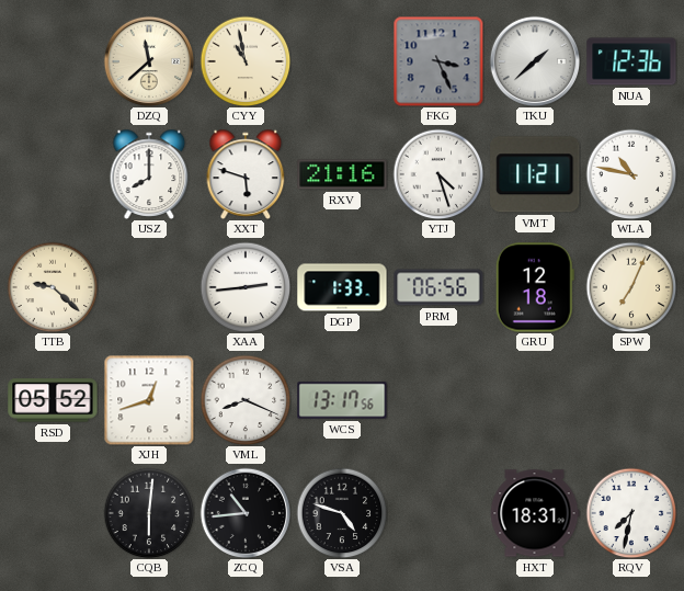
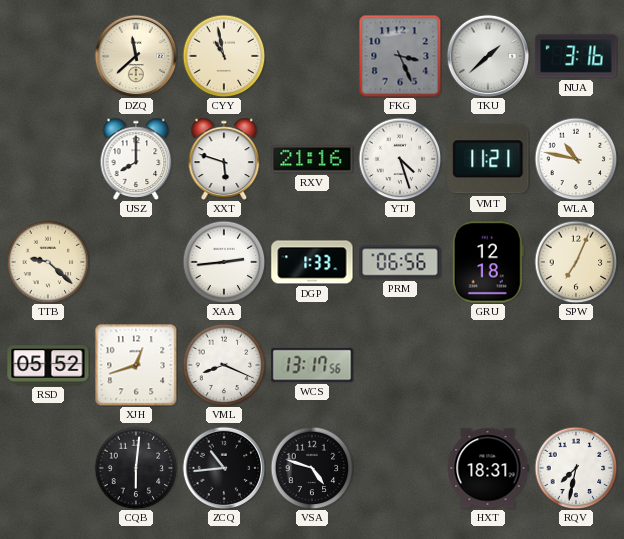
NUA: 12:36 -> 3:16
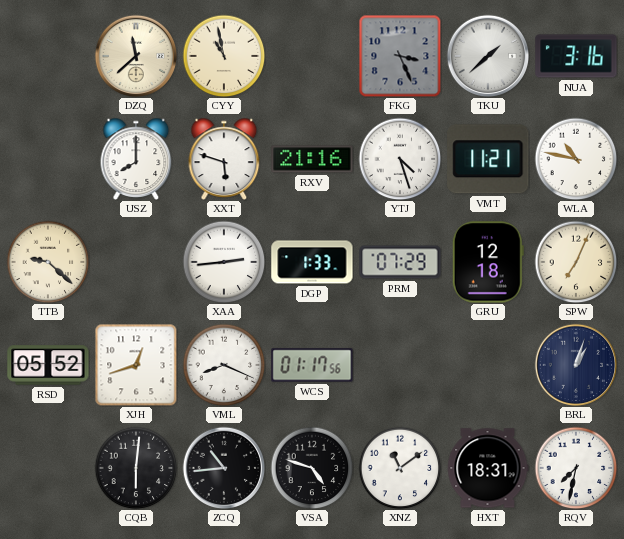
PRM: 06:56 -> 07:29
WCS: 13:17 -> 01:17
BRL: none -> 1:03
XNZ: none -> 11:09
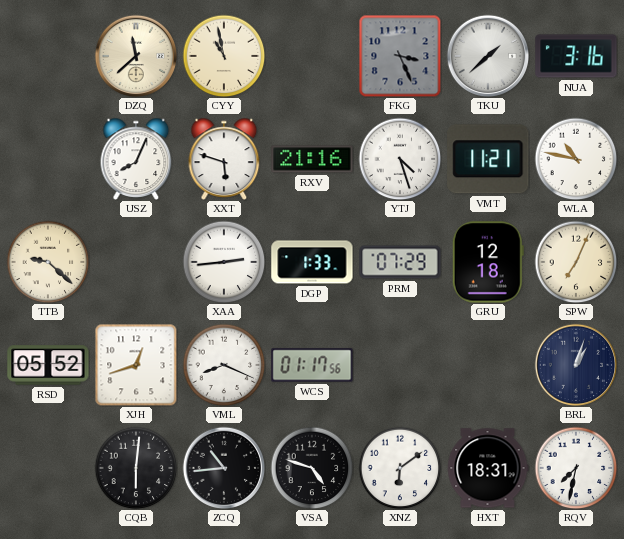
USZ: 8:00 -> 8:04
XNZ: 11:09 -> 6:09
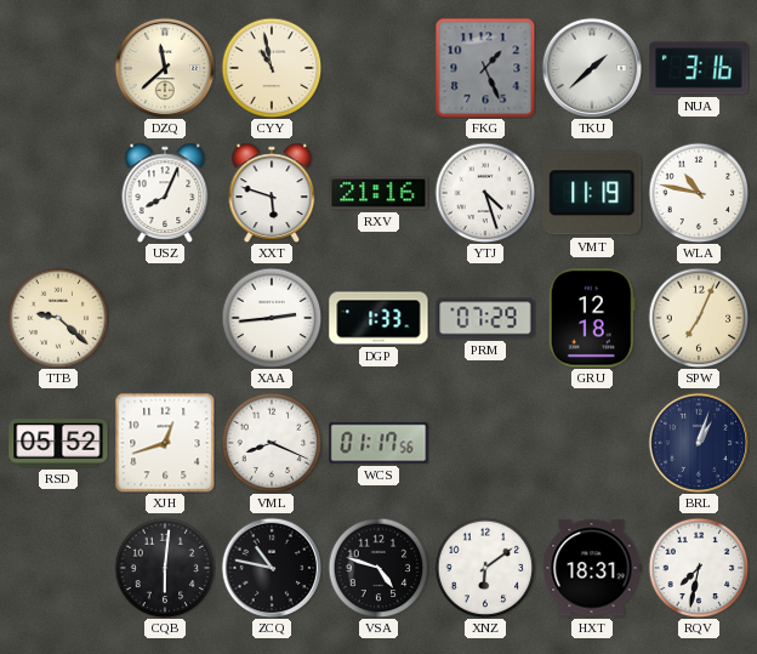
FKG: 3:26 -> 1:26
VMT: 11:21 -> 11:19
ZCQ: 10:44 -> 10:47
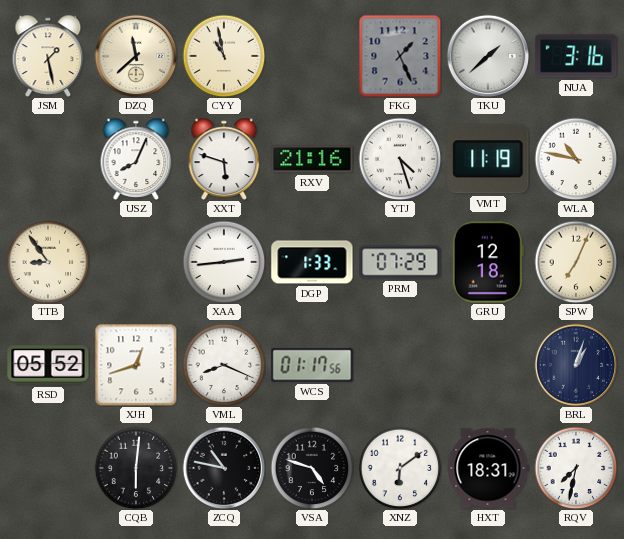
JSM: none -> 1:28
TTB: 9:22 -> 8:54
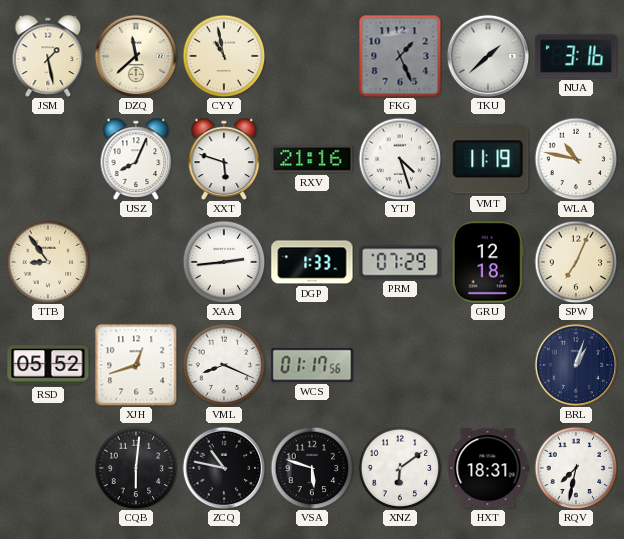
VSA: 4:48 -> 5:48
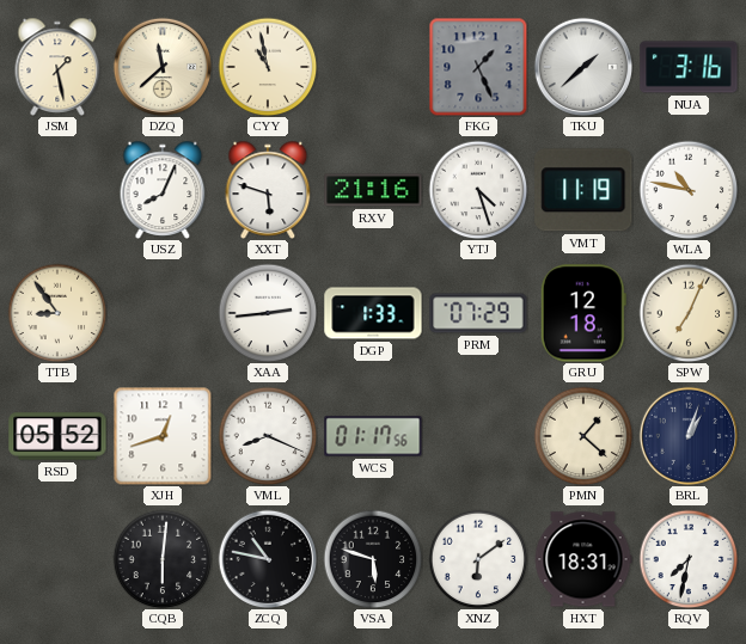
PMN: none -> 1:22
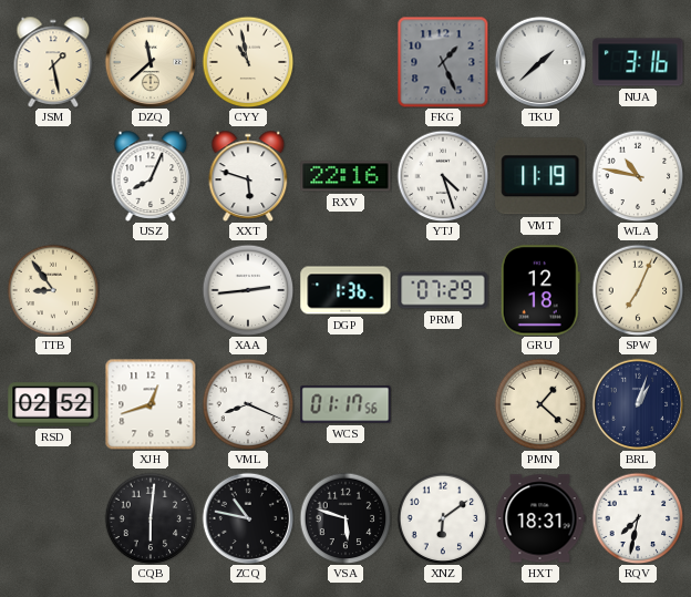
RXV: 21:16 -> 22:16
DGP: 1:33 -> 1:36
RSD: 05:52 -> 02:52
